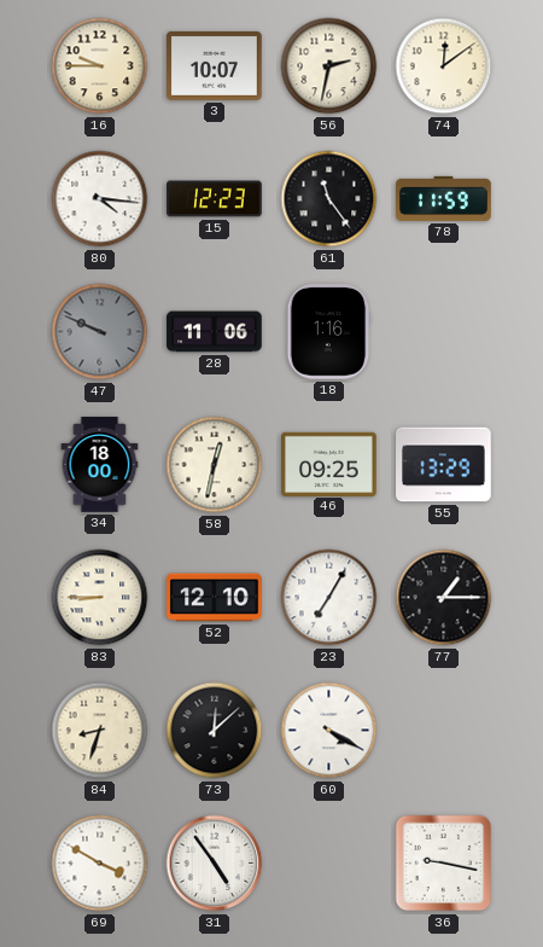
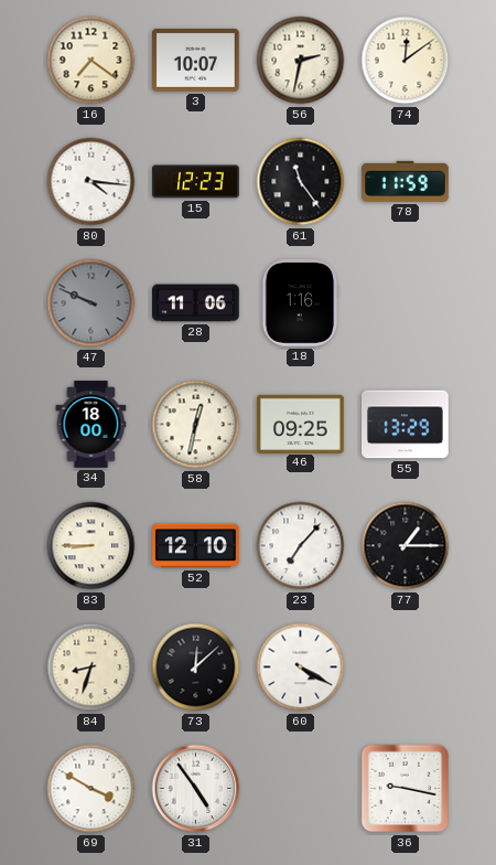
16: 9:45 -> 7:21
23: 7:05 -> 7:07
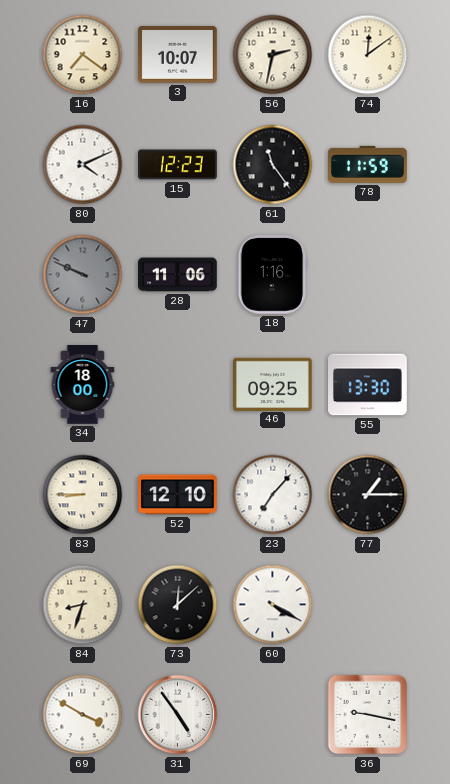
80: 4:16 -> 4:11
58: 12:32 -> none
55: 13:29 -> 13:30
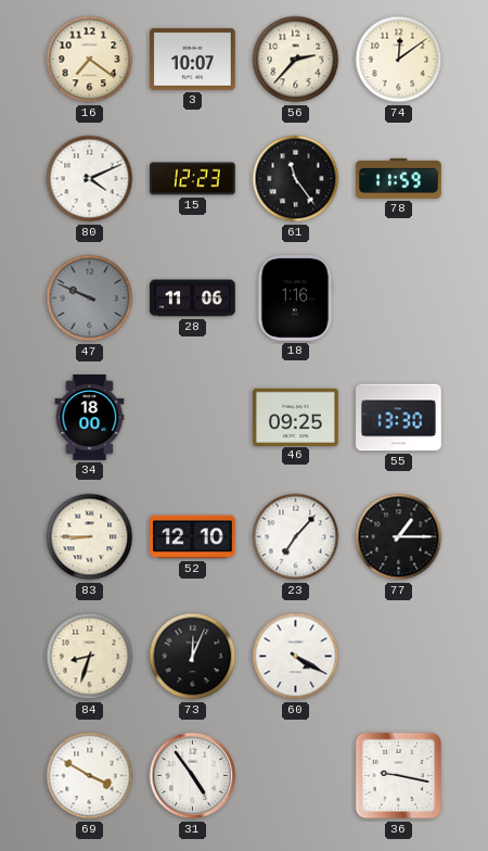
56: 2:32 -> 2:37
73: 12:08 -> 12:04
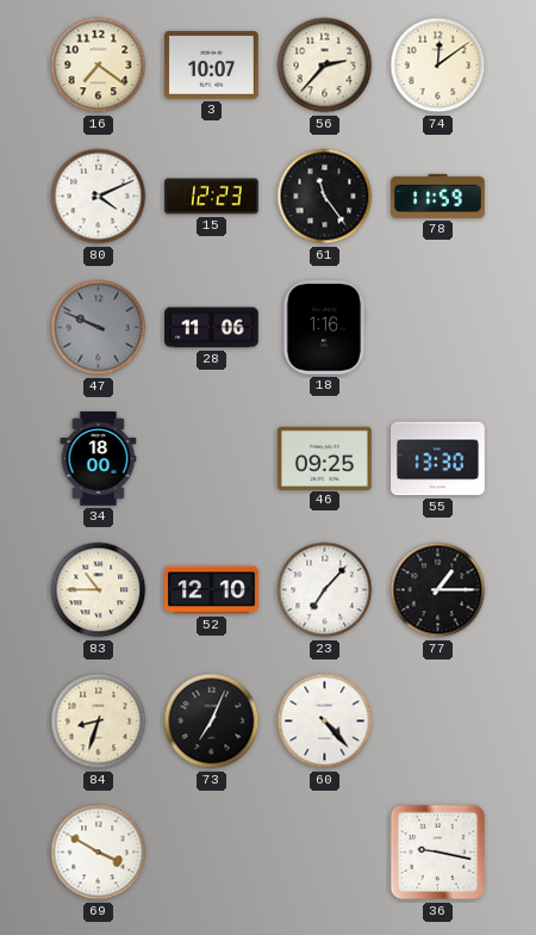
83: 8:45 -> 10:45
73: 12:04 -> 7:04
60: 4:20 -> 4:23
31: 4:54 -> none
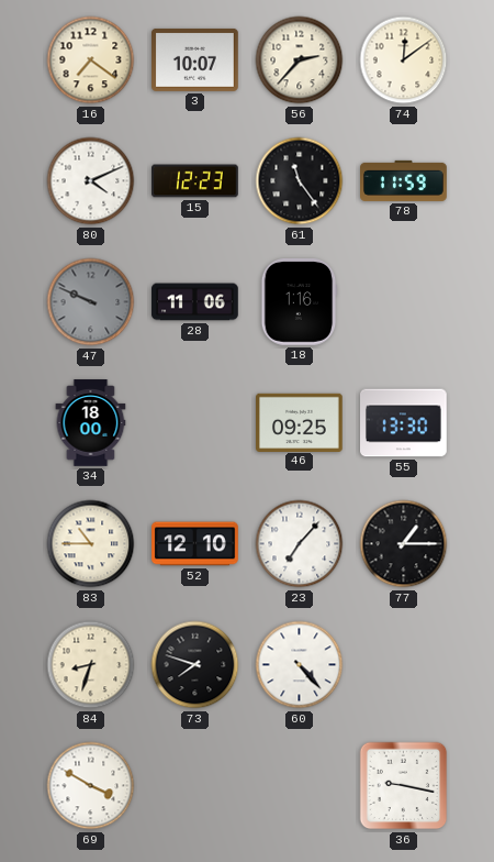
73: 7:04 -> 7:48
